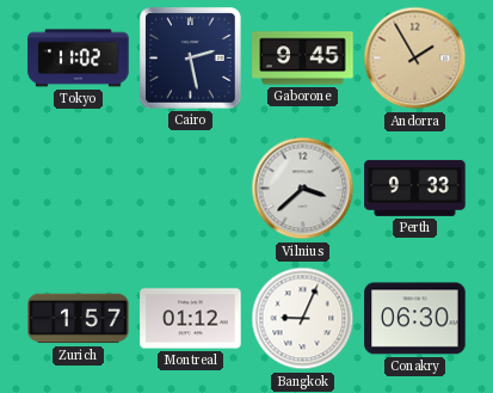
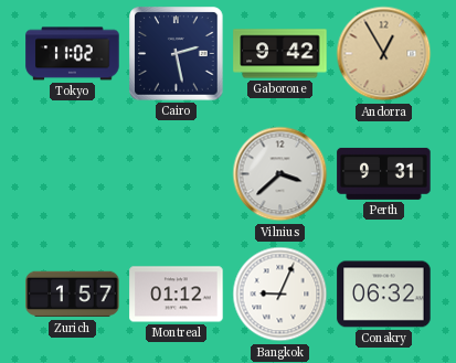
Gaborone: 9:45 -> 9:42
Andorra: 1:55 -> 12:55
Perth: 9:33 -> 9:31
Conakry: 06:30 -> 06:32
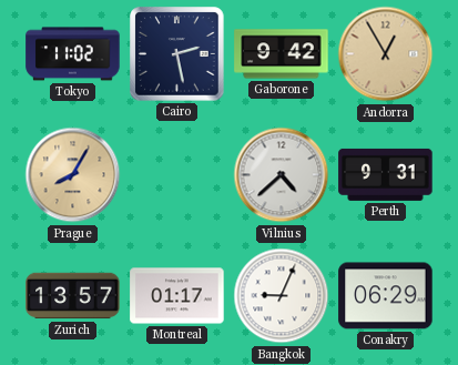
Prague: none -> 8:05
Vilnius: 3:38 -> 4:38
Zurich: 1:57 -> 13:57
Montreal: 01:12 -> 01:17
Conakry: 06:32 -> 06:29
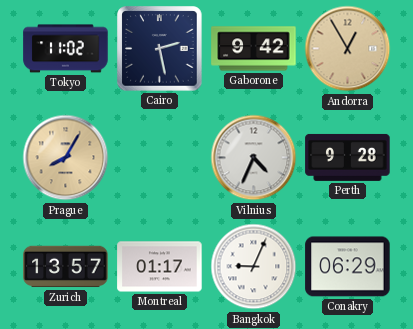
Vilnius: 4:38 -> 4:34
Perth: 9:31 -> 9:28
